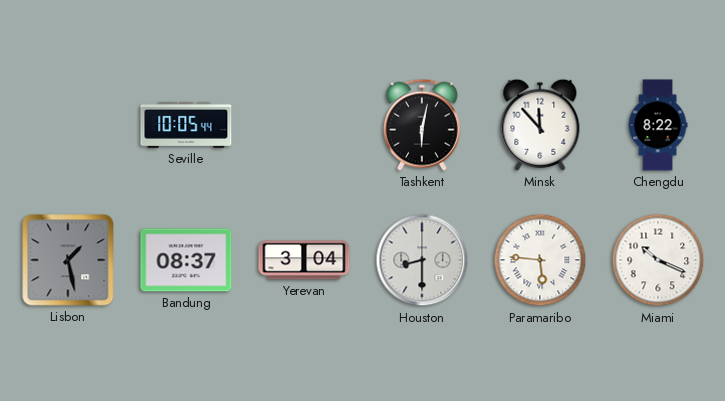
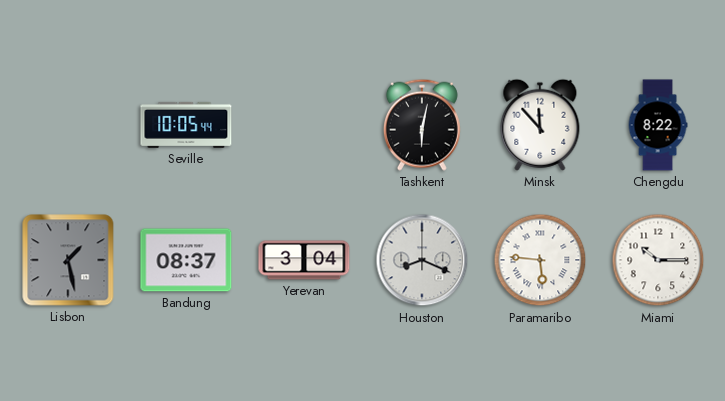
Houston: 8:30 -> 8:19
Miami: 10:19 -> 10:15
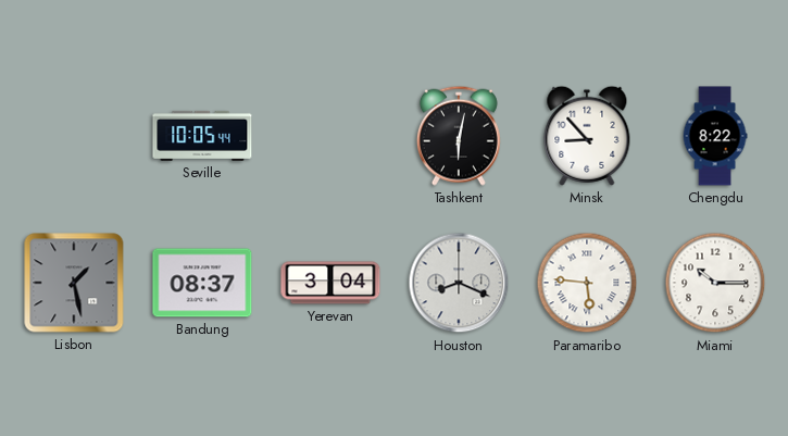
Minsk: 11:53 -> 8:53
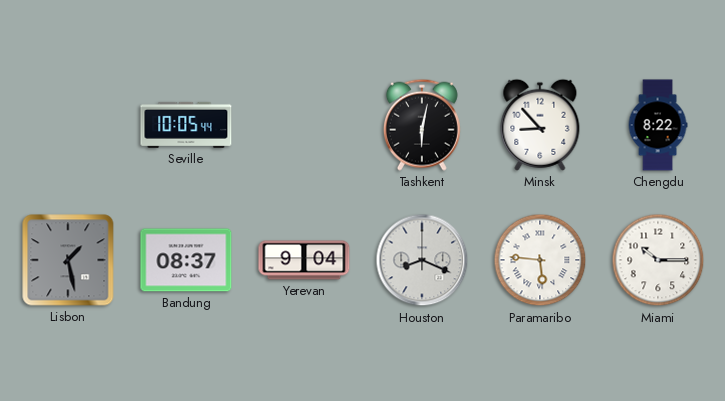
Yerevan: 3:04 -> 9:04
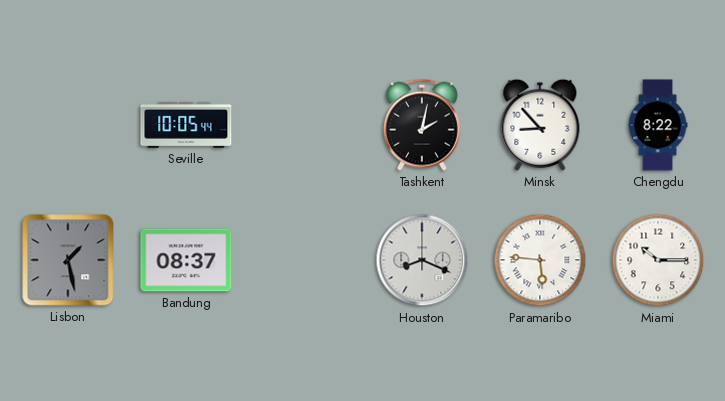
Tashkent: 6:02 -> 2:02
Yerevan: 9:04 -> none
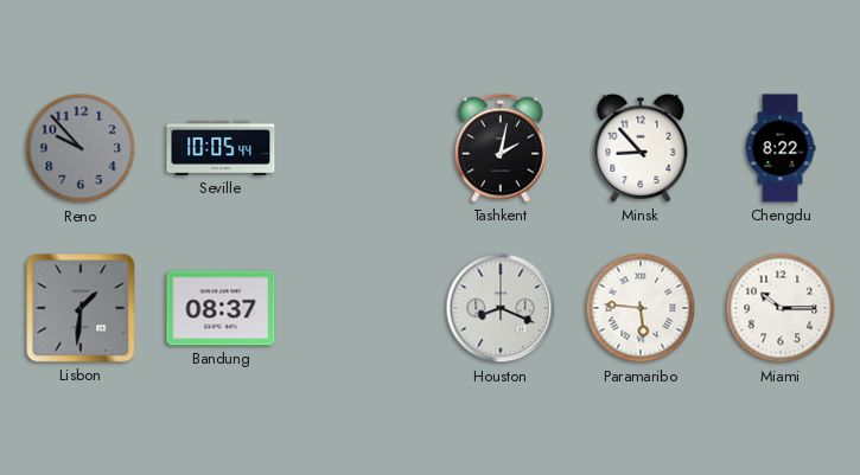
Reno: none -> 9:53
Lisbon: 1:28 -> 1:31
